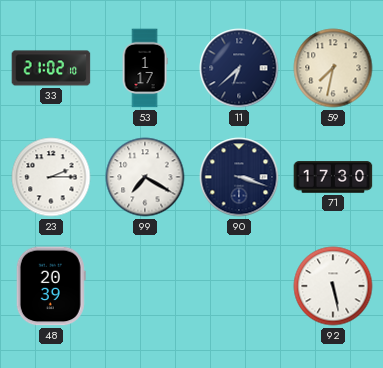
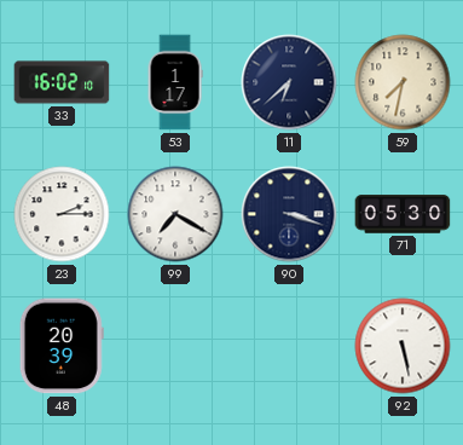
33: 21:02 -> 16:02
71: 17:30 -> 05:30
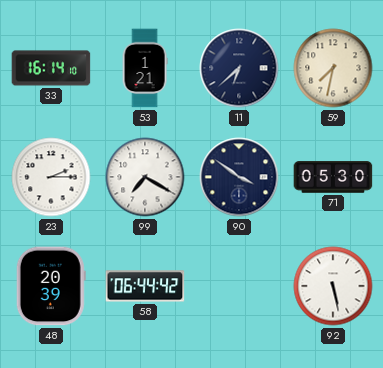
33: 16:02 -> 16:14
53: 1:17 -> 1:21
90: 3:18 -> 3:51
58: none -> 06:44
